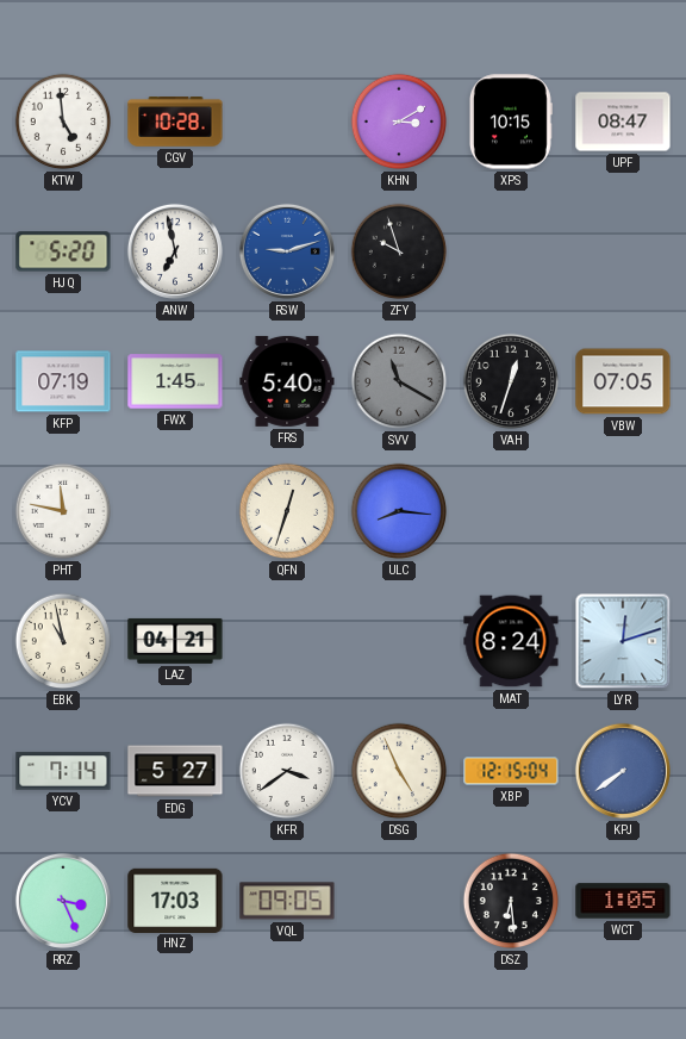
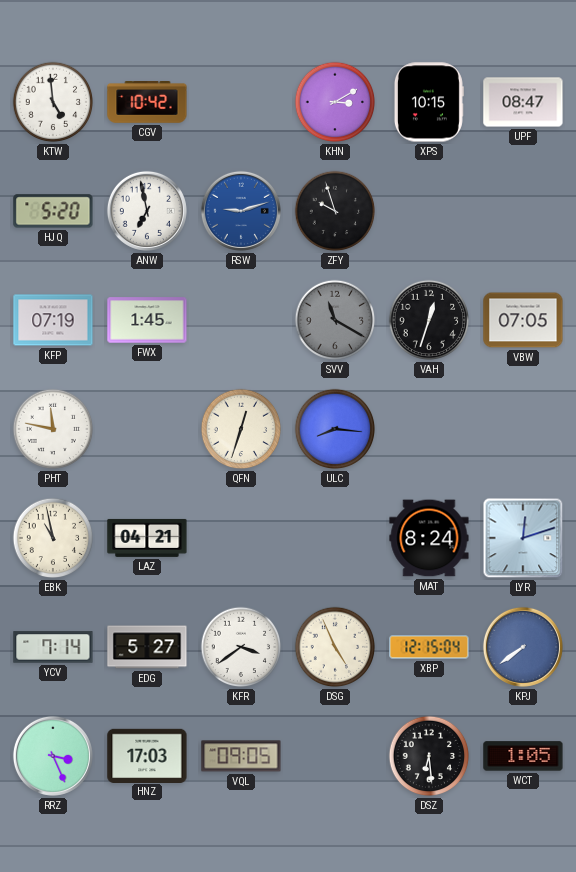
CGV: 10:28 -> 10:42
FRS: 5:40 -> none
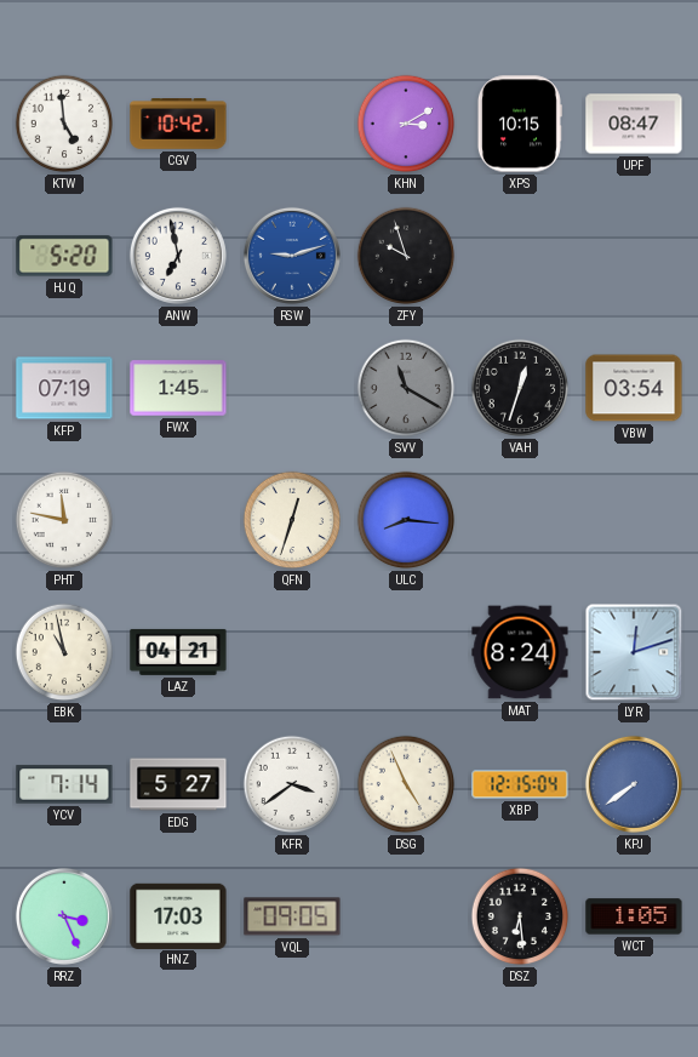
VBW: 07:05 -> 03:54
